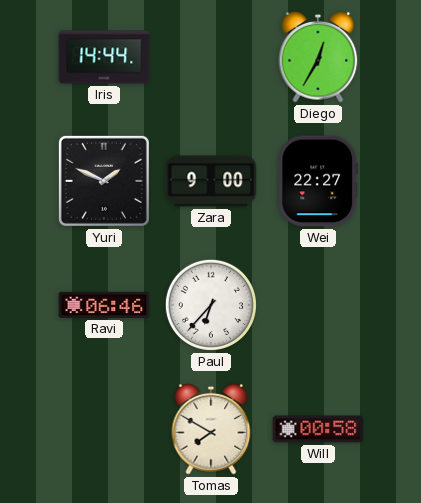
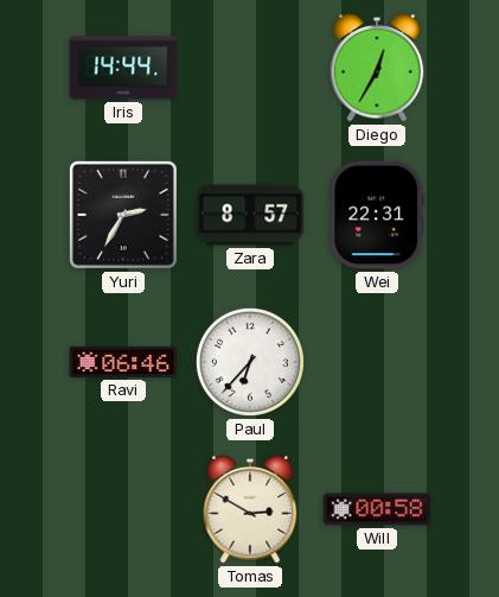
Yuri: 1:49 -> 2:35
Zara: 9:00 -> 8:57
Wei: 22:27 -> 22:31
Tomas: 7:50 -> 2:50
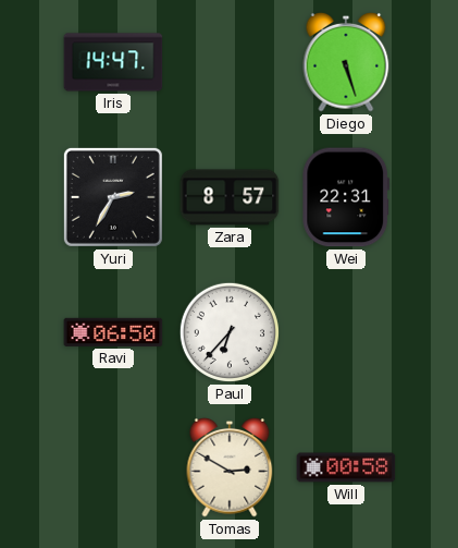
Iris: 14:44 -> 14:47
Diego: 12:35 -> 5:27
Ravi: 06:46 -> 06:50
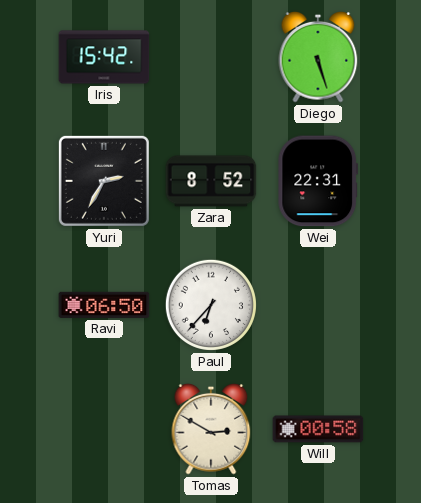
Iris: 14:47 -> 15:42
Zara: 8:57 -> 8:52
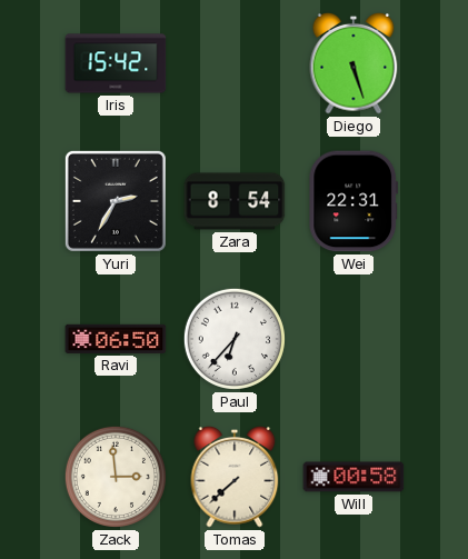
Zara: 8:52 -> 8:54
Zack: none -> 2:59
Tomas: 2:50 -> 7:38
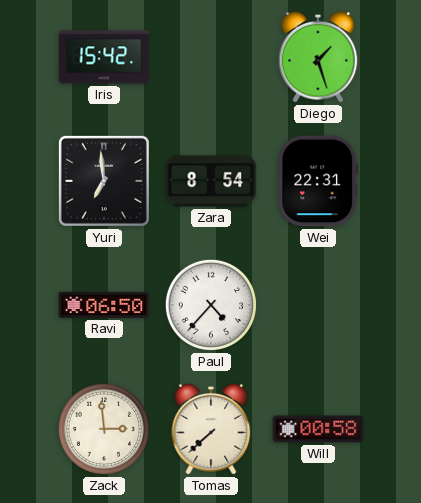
Diego: 5:27 -> 1:27
Yuri: 2:35 -> 6:59
Paul: 6:37 -> 4:37
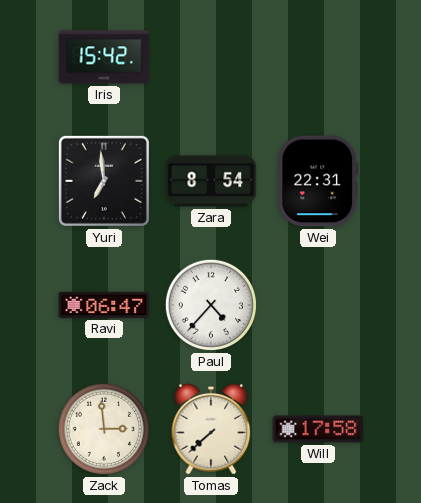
Diego: 1:27 -> none
Ravi: 06:50 -> 06:47
Will: 00:58 -> 17:58
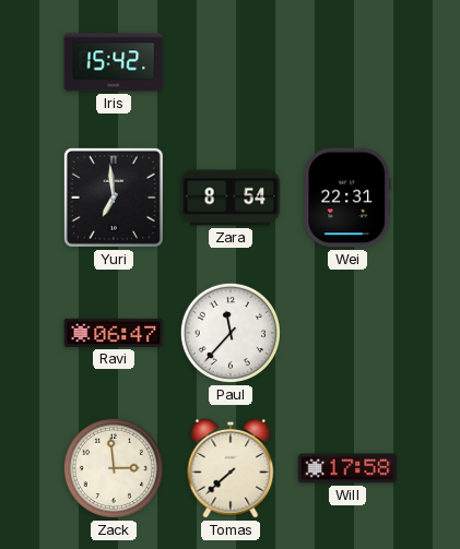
Paul: 4:37 -> 11:37
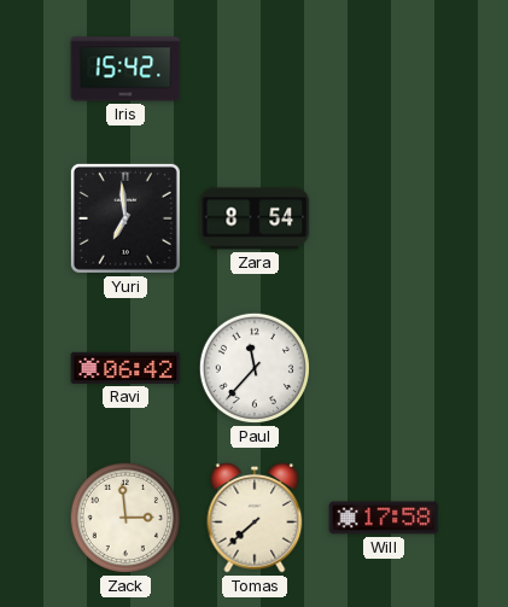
Wei: 22:31 -> none
Ravi: 06:47 -> 06:42
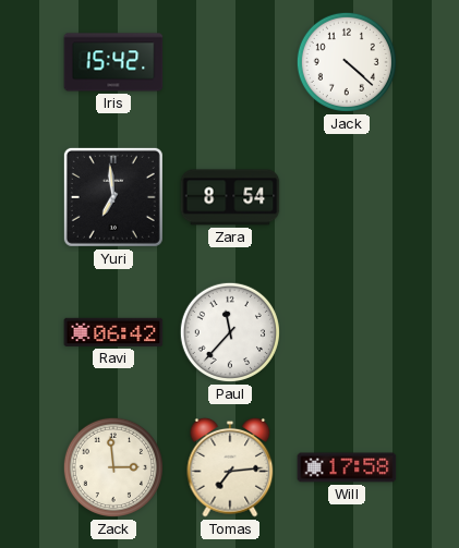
Jack: none -> 4:22
Tomas: 7:38 -> 7:14
